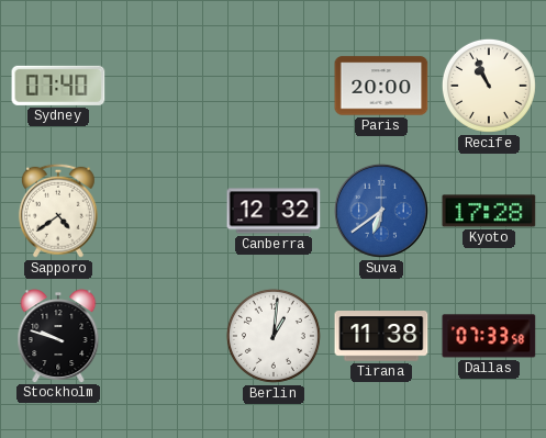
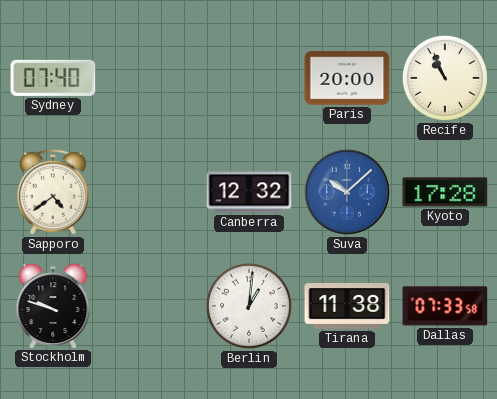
Suva: 6:39 -> 10:08
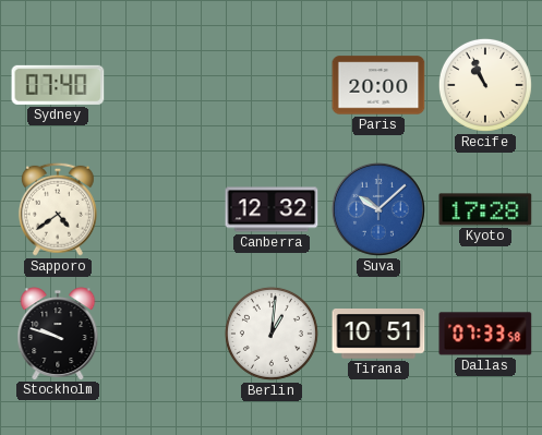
Tirana: 11:38 -> 10:51
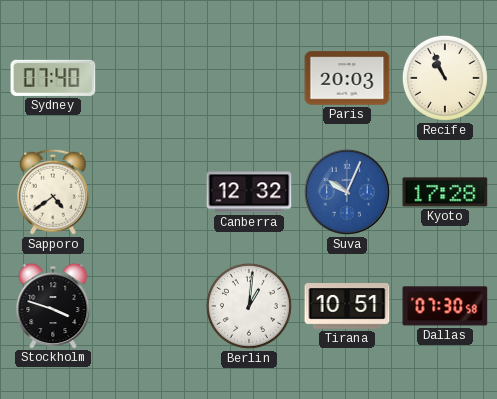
Paris: 20:00 -> 20:03
Suva: 10:08 -> 10:04
Stockholm: 9:48 -> 3:48
Dallas: 07:33 -> 07:30
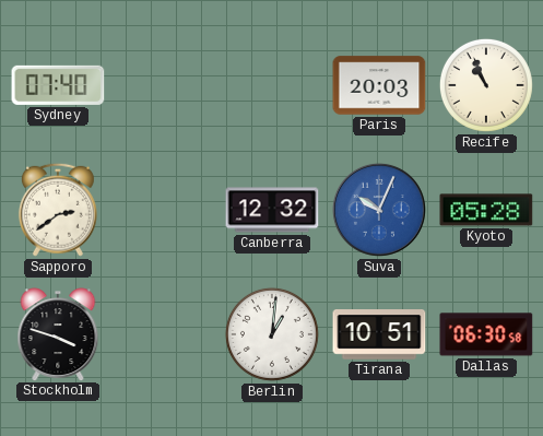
Sapporo: 4:39 -> 2:39
Kyoto: 17:28 -> 05:28
Dallas: 07:30 -> 06:30
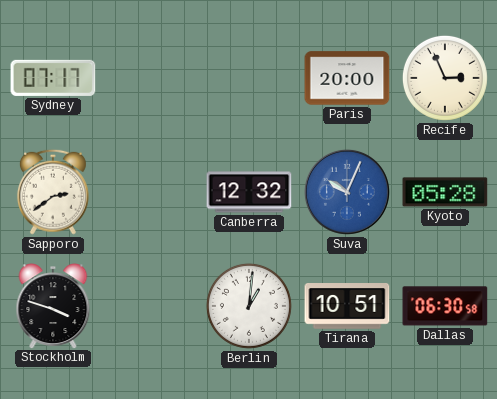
Sydney: 07:40 -> 07:17
Paris: 20:03 -> 20:00
Recife: 10:56 -> 2:56
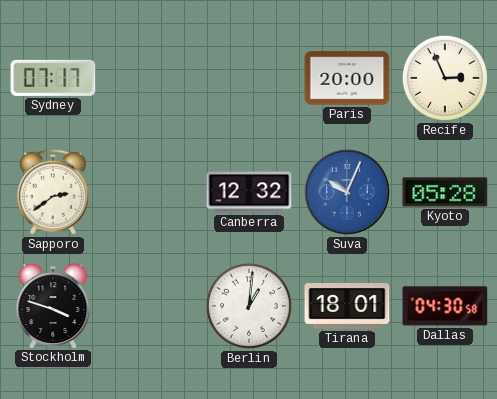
Tirana: 10:51 -> 18:01
Dallas: 06:30 -> 04:30
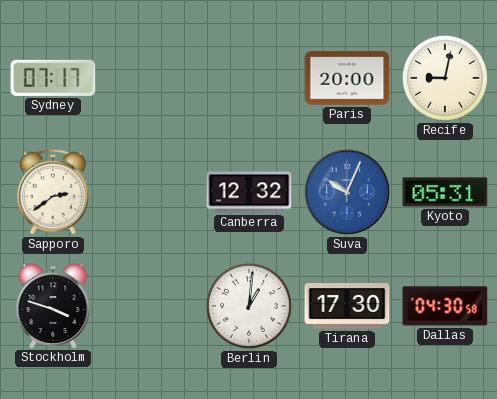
Recife: 2:56 -> 9:02
Kyoto: 05:28 -> 05:31
Tirana: 18:01 -> 17:30
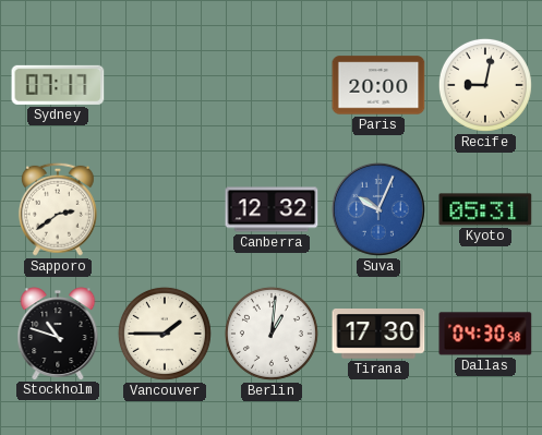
Stockholm: 3:48 -> 10:48
Vancouver: none -> 1:45
